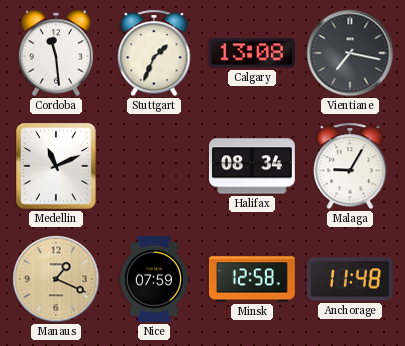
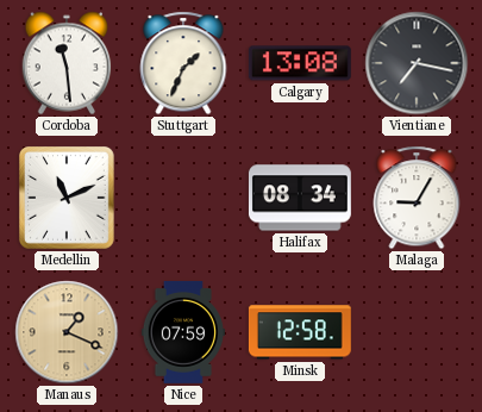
Anchorage: 11:48 -> none
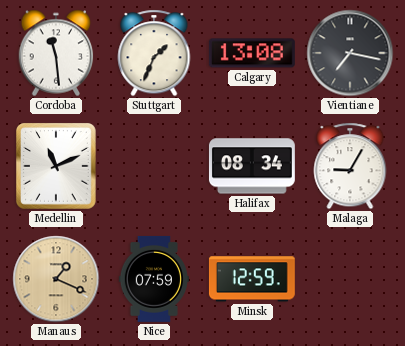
Minsk: 12:58 -> 12:59
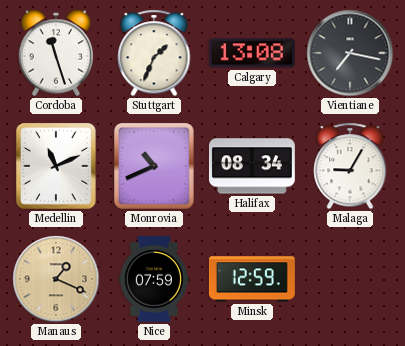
Cordoba: 11:29 -> 11:27
Monrovia: none -> 10:41
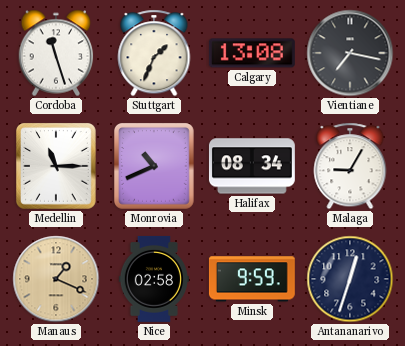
Medellin: 11:11 -> 11:15
Nice: 07:59 -> 02:58
Minsk: 12:59 -> 9:59
Antananarivo: none -> 12:33
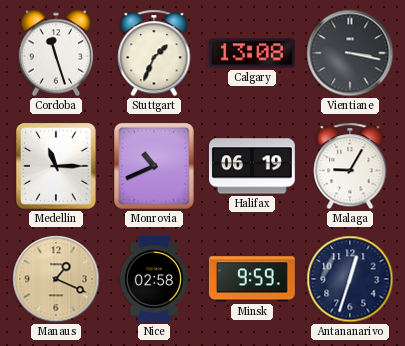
Vientiane: 7:17 -> 3:17
Halifax: 08:34 -> 06:19
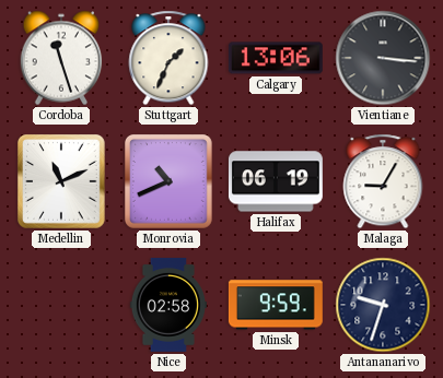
Calgary: 13:08 -> 13:06
Vientiane: 3:17 -> 3:16
Medellin: 11:15 -> 11:11
Manaus: 1:19 -> none
Antananarivo: 12:33 -> 9:33
